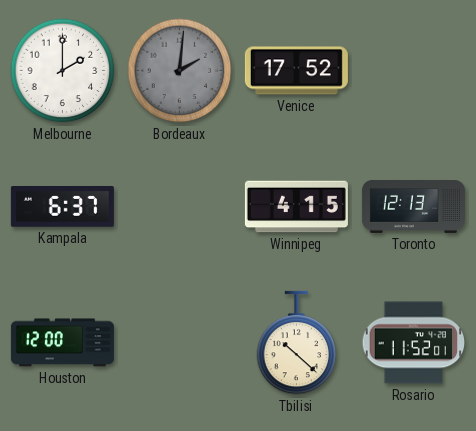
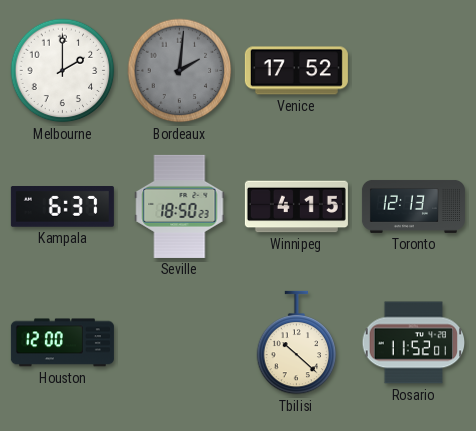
Seville: none -> 18:50
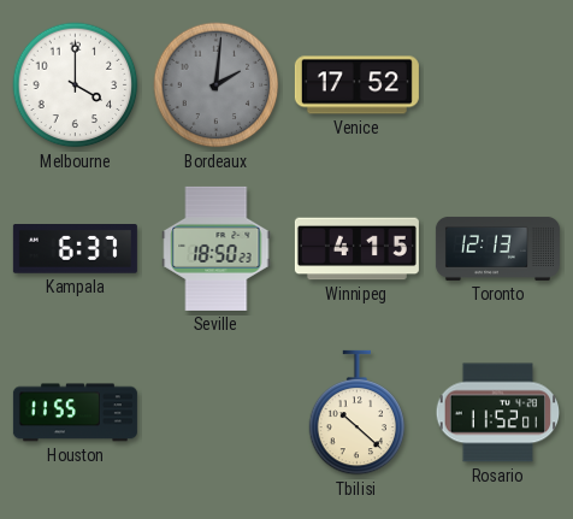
Melbourne: 2:00 -> 4:00
Houston: 12:00 -> 11:55
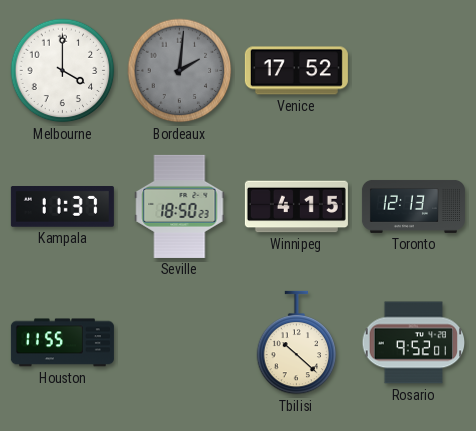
Kampala: 6:37 -> 11:37
Rosario: 11:52 -> 9:52
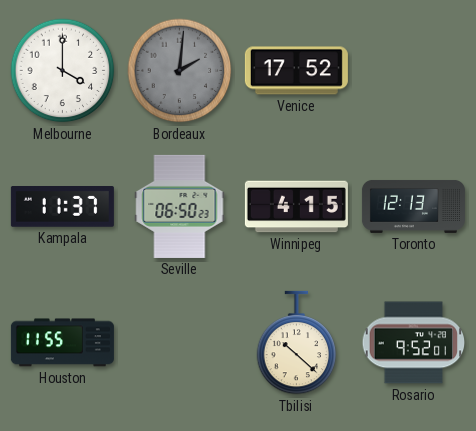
Seville: 18:50 -> 06:50
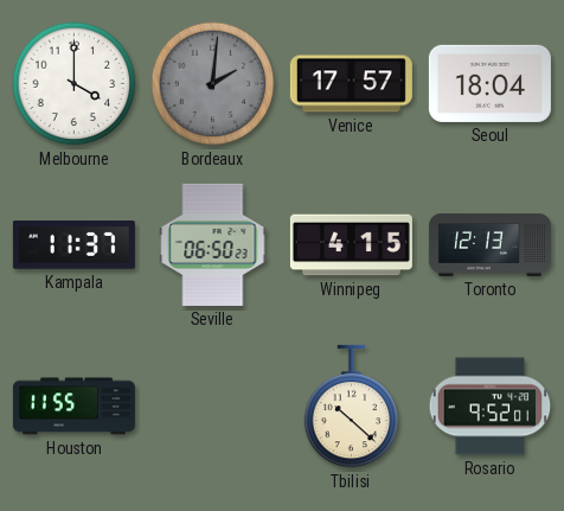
Venice: 17:52 -> 17:57
Seoul: none -> 18:04
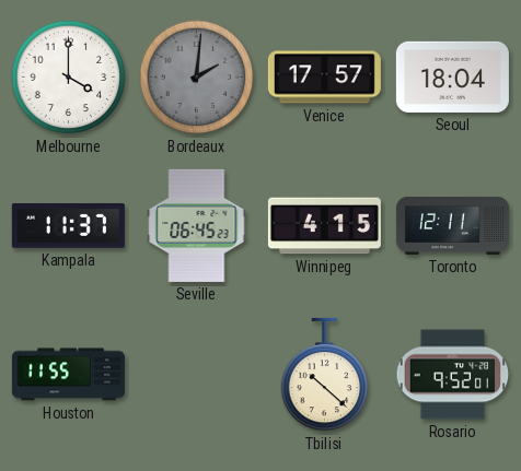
Seville: 06:50 -> 06:45
Toronto: 12:13 -> 12:11
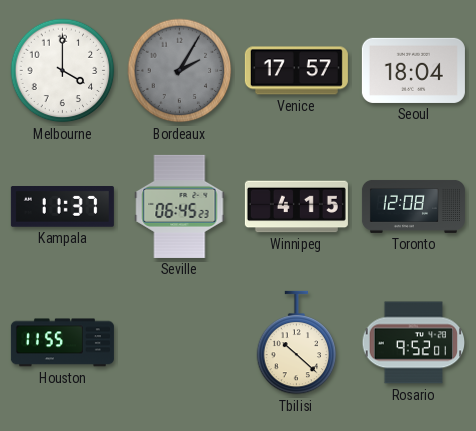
Bordeaux: 2:01 -> 2:05
Toronto: 12:11 -> 12:08
